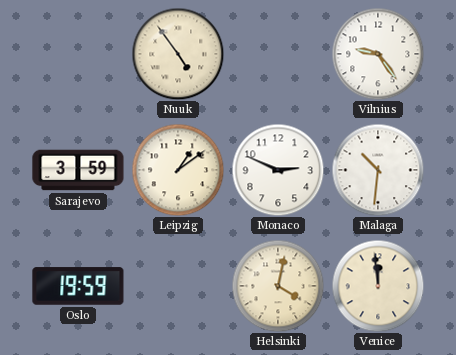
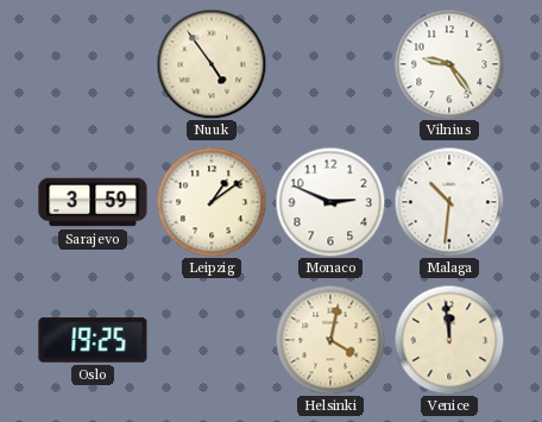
Oslo: 19:59 -> 19:25
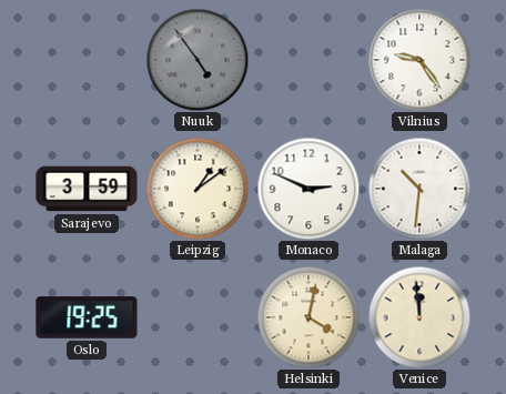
Nuuk dial: cream -> grey
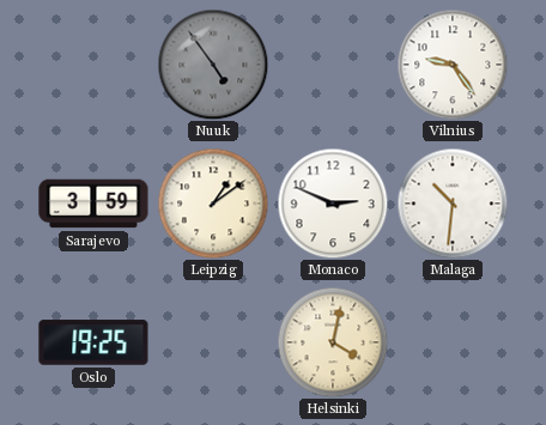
Venice: 11:59 -> none
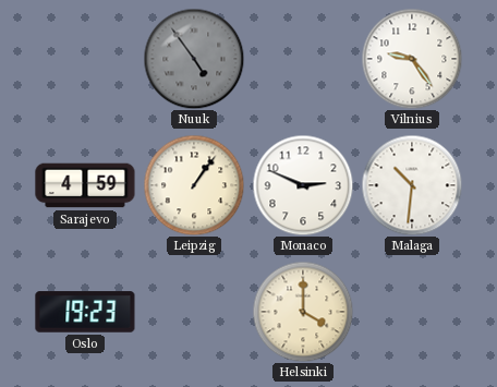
Sarajevo: 3:59 -> 4:59
Leipzig: 1:09 -> 1:06
Oslo: 19:25 -> 19:23
Helsinki: 4:02 -> 4:00
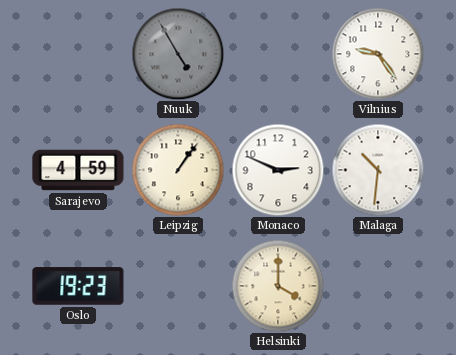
Nuuk: 4:54 -> 4:55
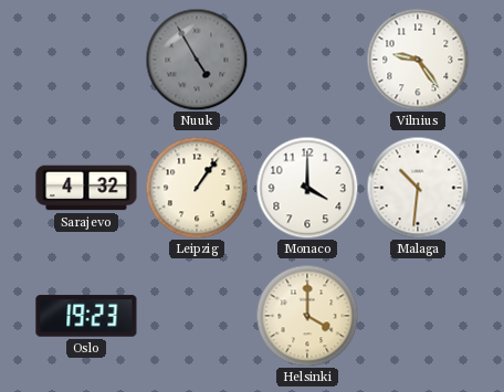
Sarajevo: 4:59 -> 4:32
Monaco: 2:49 -> 4:00
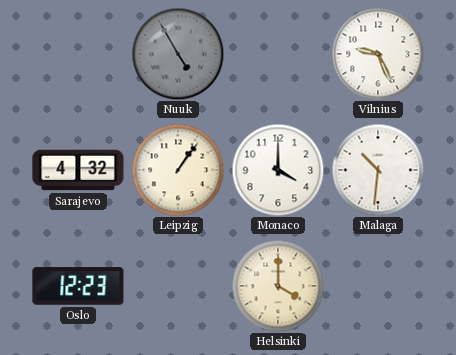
Vilnius: 9:24 -> 9:26
Oslo: 19:23 -> 12:23
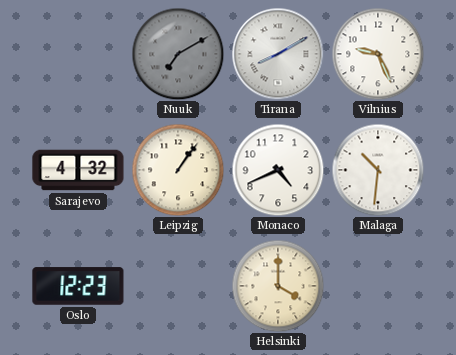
Nuuk: 4:55 -> 7:10
Tirana: none -> 8:10
Monaco: 4:00 -> 4:41
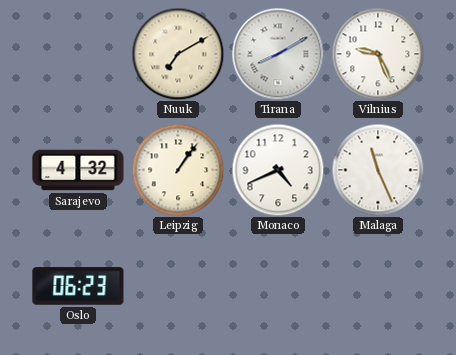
Nuuk dial: grey -> cream
Malaga: 10:31 -> 11:26
Oslo: 12:23 -> 06:23
Helsinki: 4:00 -> none
